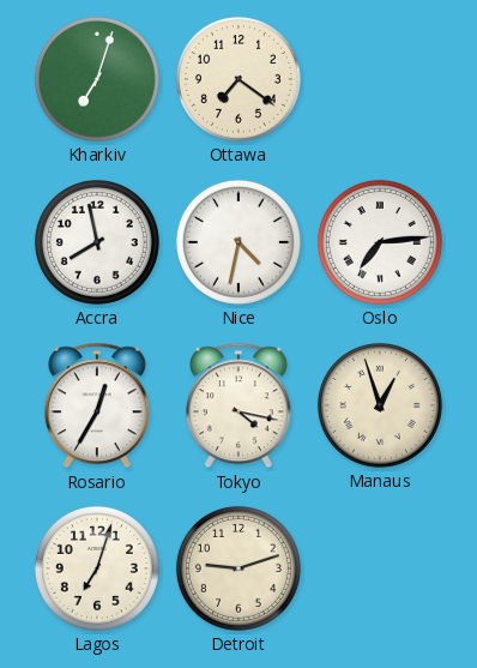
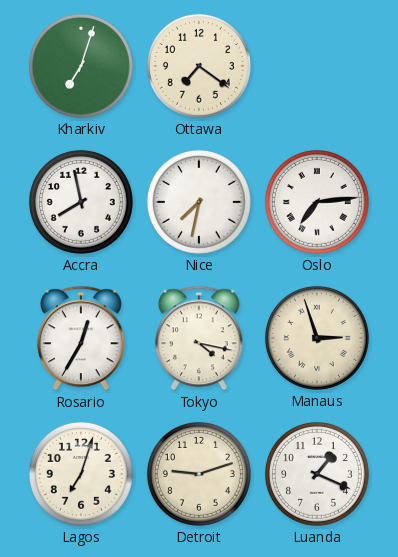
Nice: 4:32 -> 7:32
Manaus: 12:57 -> 2:57
Luanda: none -> 1:19
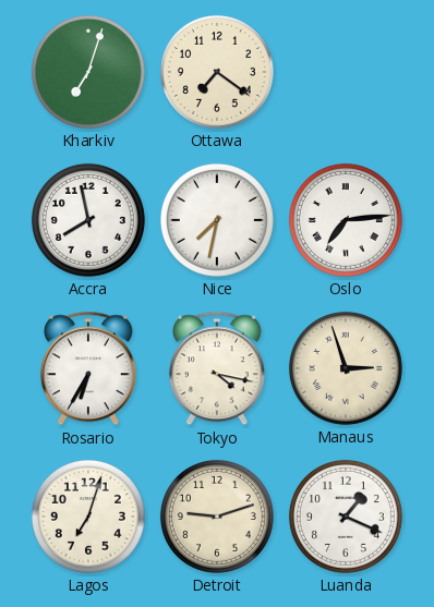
Rosario: 12:35 -> 6:35
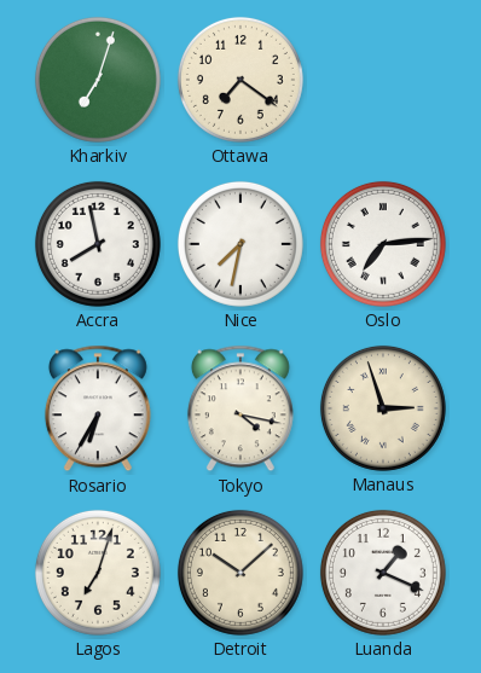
Detroit: 9:12 -> 10:08
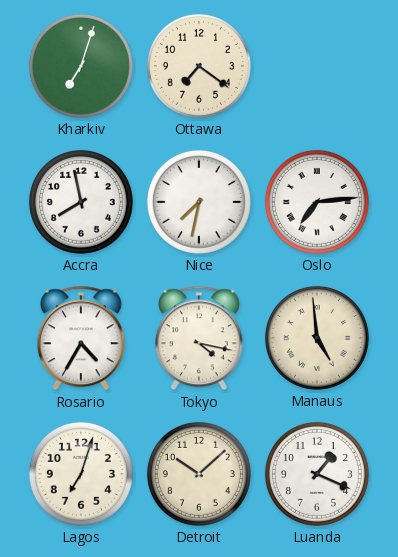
Rosario: 6:35 -> 4:35
Manaus: 2:57 -> 4:59
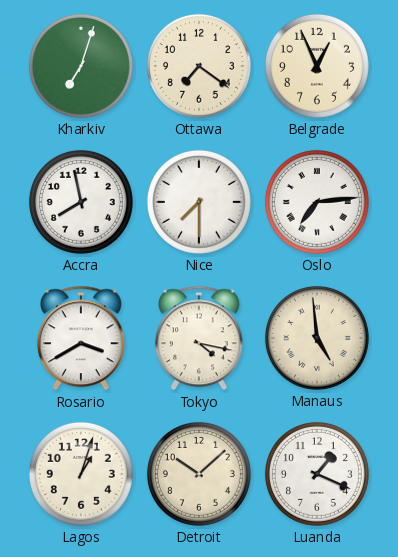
Belgrade: none -> 12:56
Nice: 7:32 -> 7:30
Rosario: 4:35 -> 3:40
Lagos: 7:03 -> 1:03
